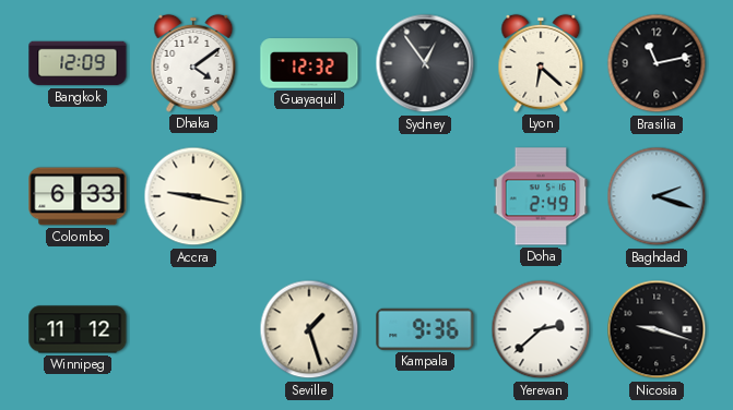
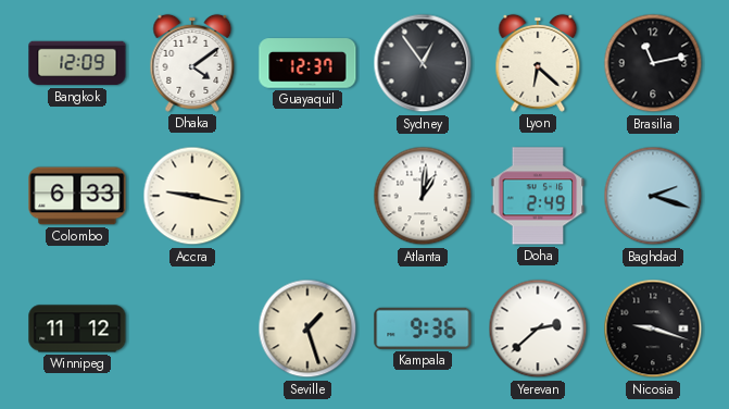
Guayaquil: 12:32 -> 12:37
Atlanta: none -> 1:01
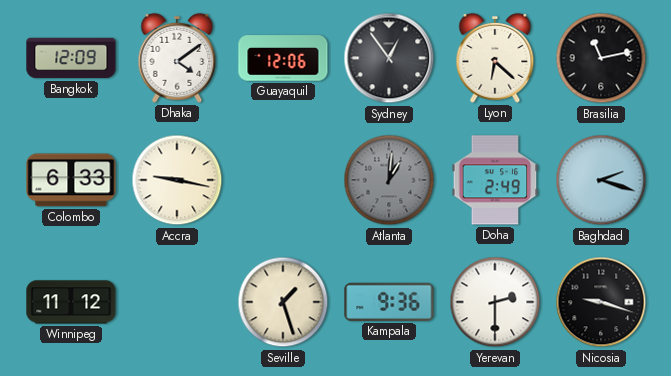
Guayaquil: 12:37 -> 12:06
Atlanta dial: white -> grey
Yerevan: 2:38 -> 2:30
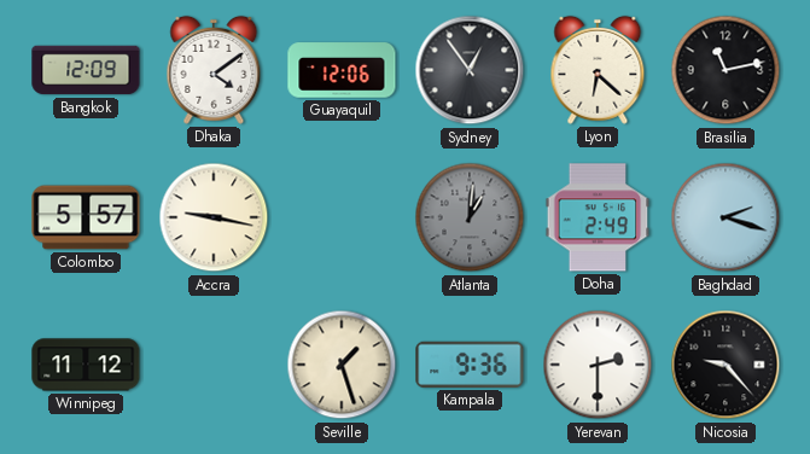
Colombo: 6:33 -> 5:57
Nicosia: 9:18 -> 9:23
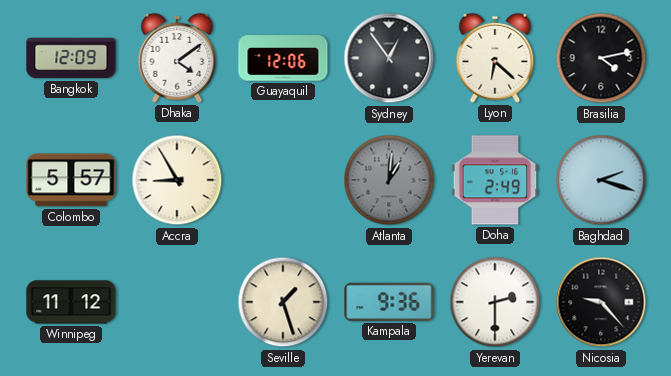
Brasilia: 11:13 -> 4:13
Accra: 9:17 -> 8:55
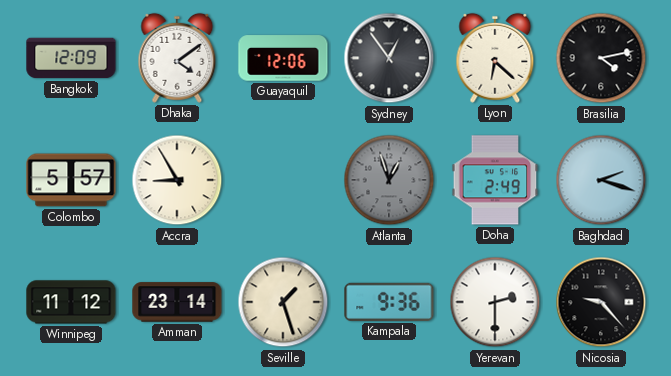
Atlanta: 1:01 -> 12:57
Amman: none -> 23:14
